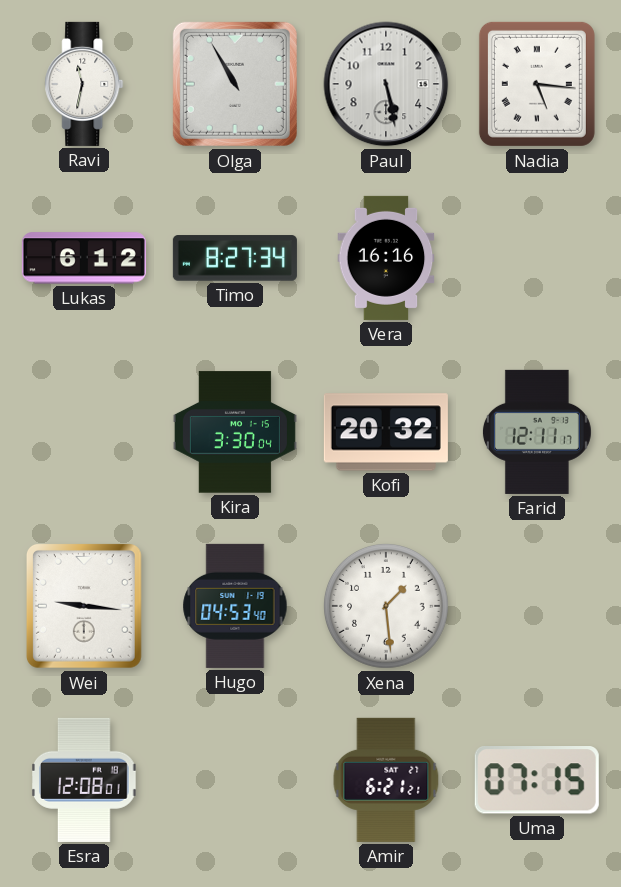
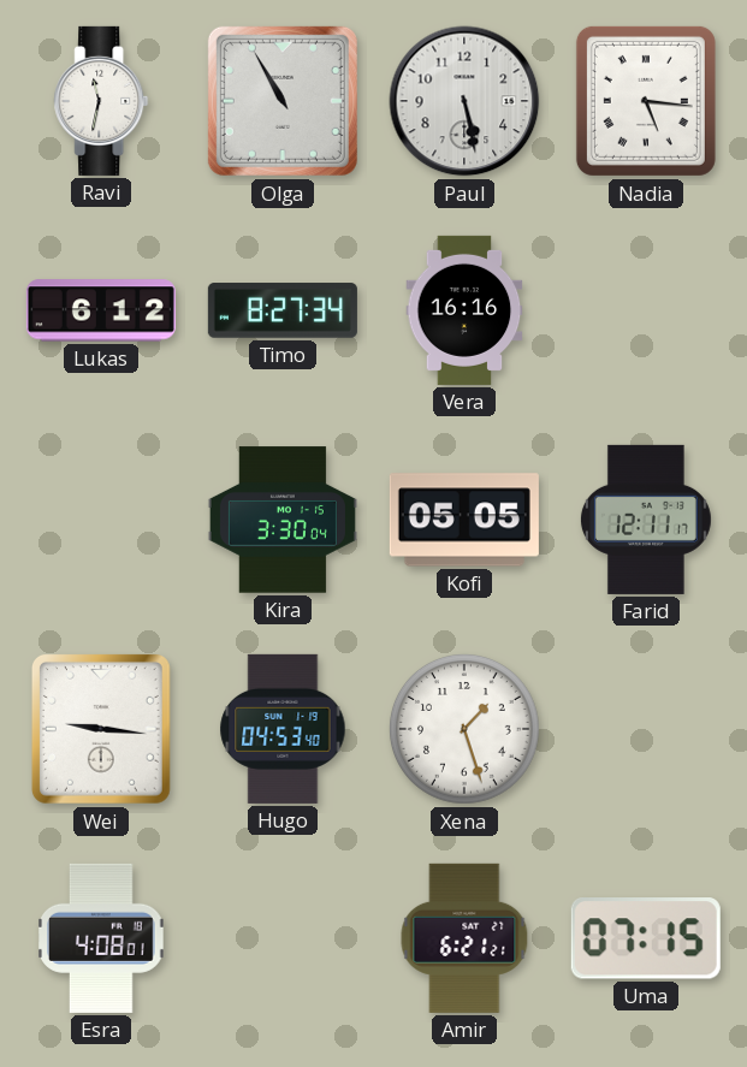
Kofi: 20:32 -> 05:05
Xena: 1:29 -> 1:27
Esra: 12:08 -> 4:08
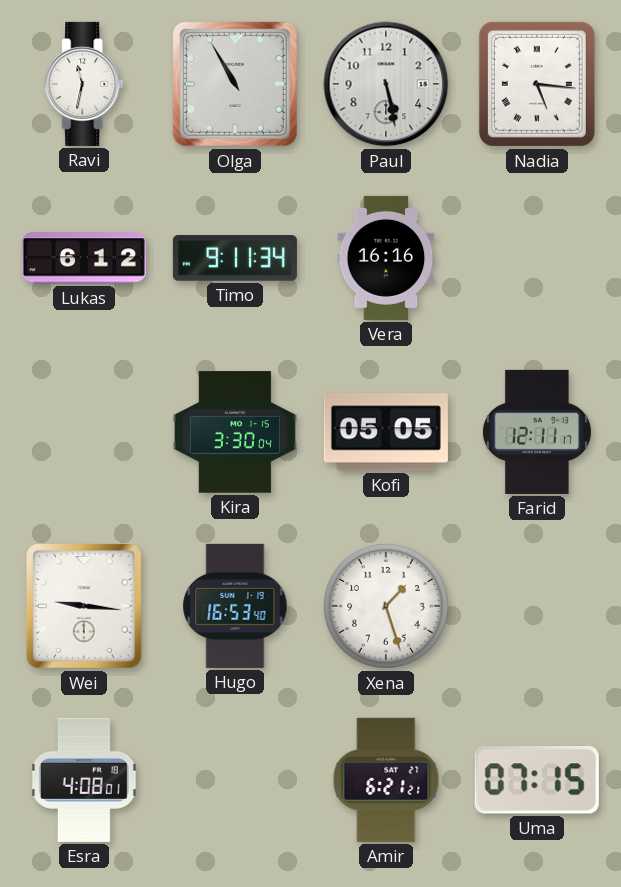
Timo: 8:27 -> 9:11
Hugo: 04:53 -> 16:53
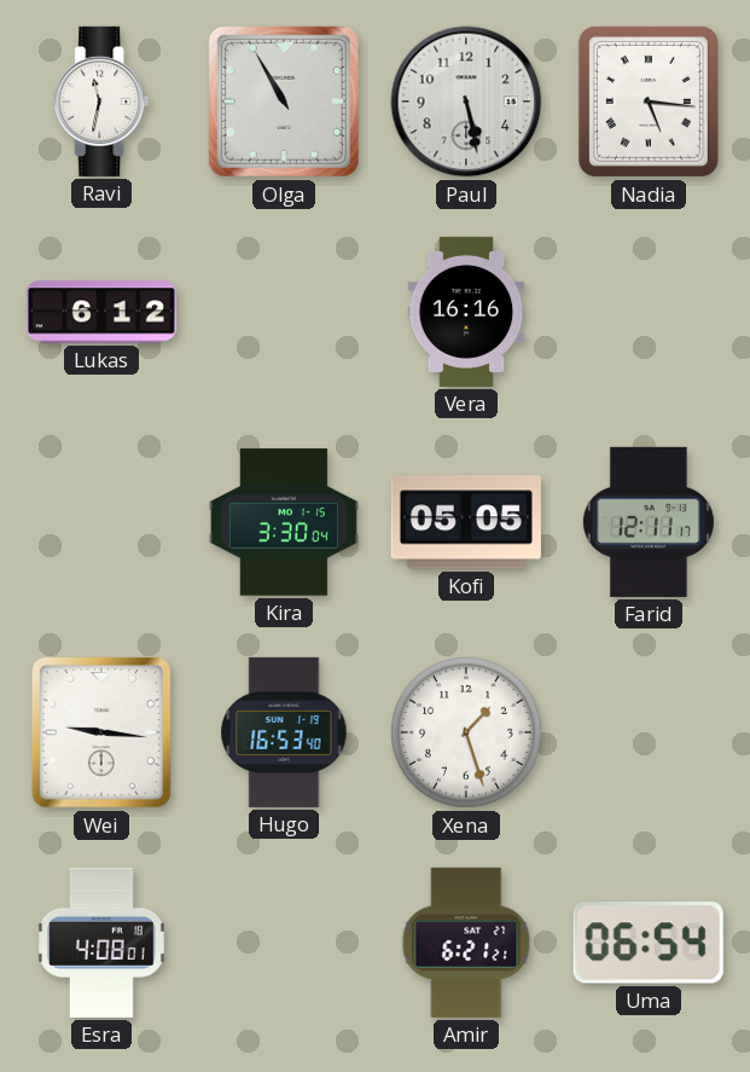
Timo: 9:11 -> none
Uma: 07:15 -> 06:54
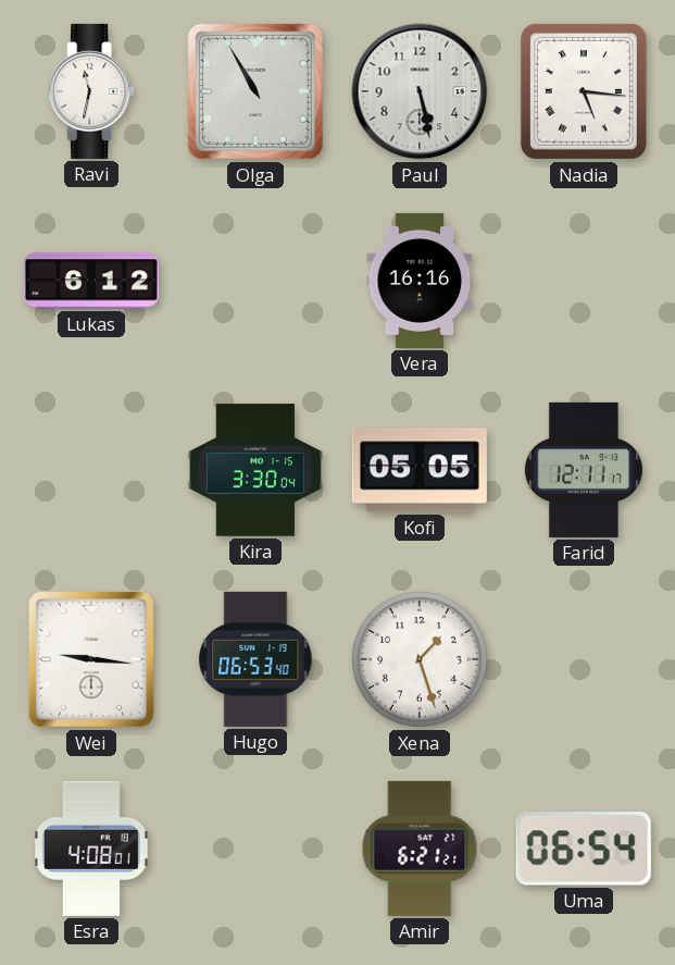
Hugo: 16:53 -> 06:53
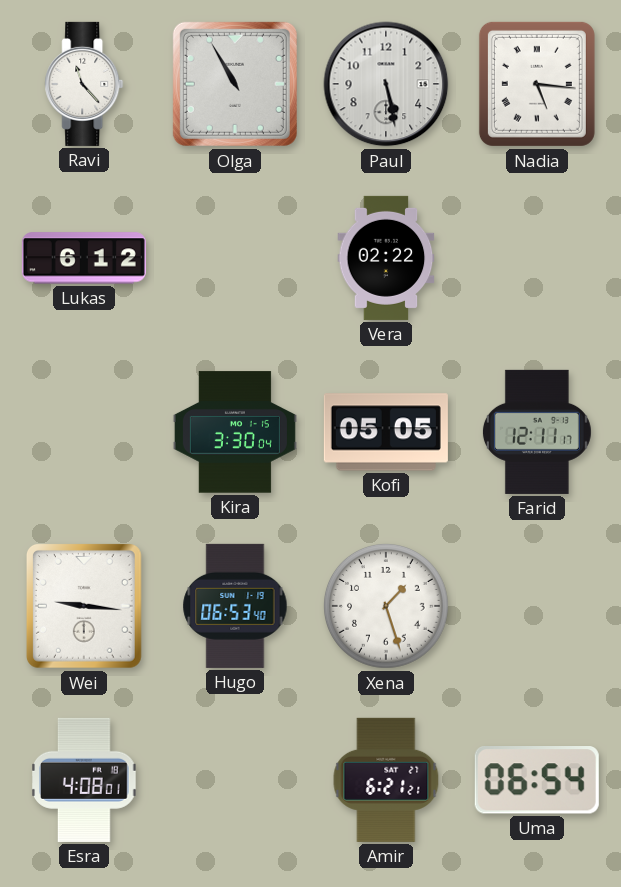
Ravi: 11:32 -> 11:23
Vera: 16:16 -> 02:22
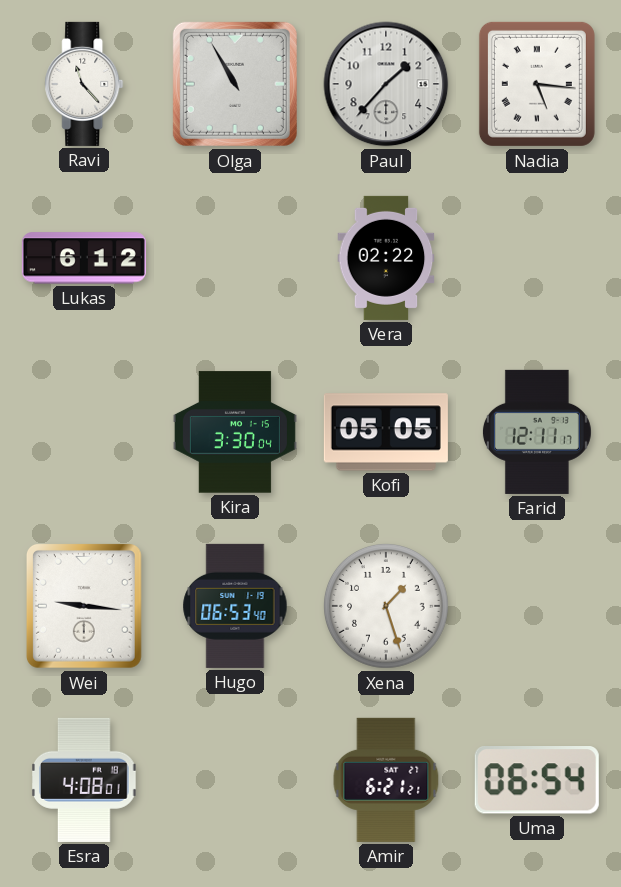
Paul: 5:28 -> 1:37
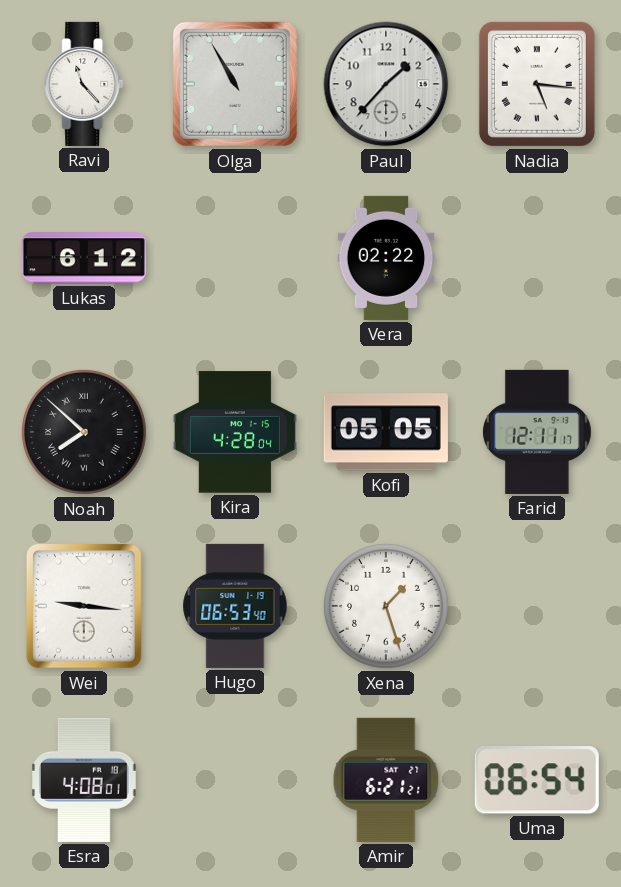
Noah: none -> 7:52
Kira: 3:30 -> 4:28
